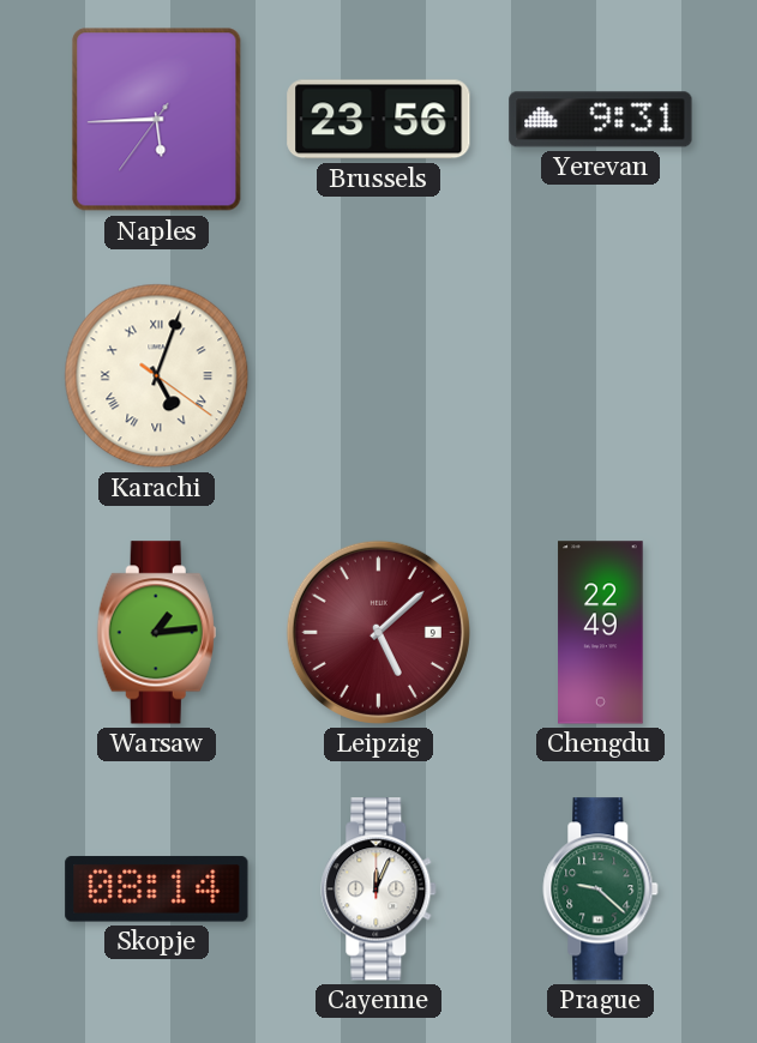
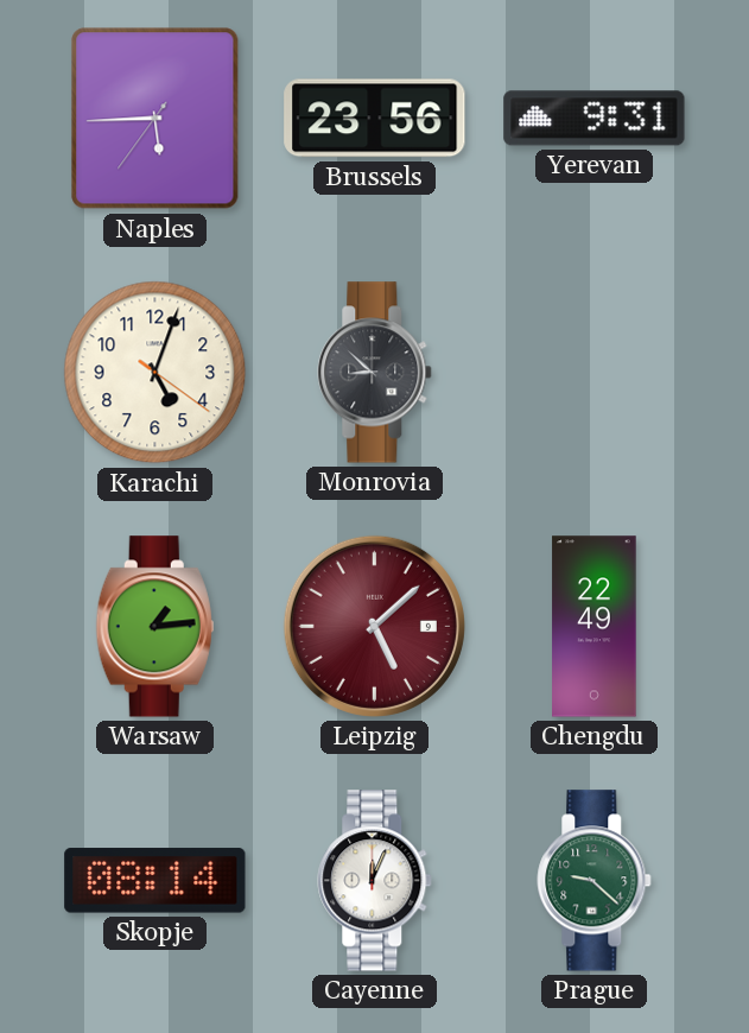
Karachi numerals: Roman -> Arabic
Monrovia: none -> 8:52
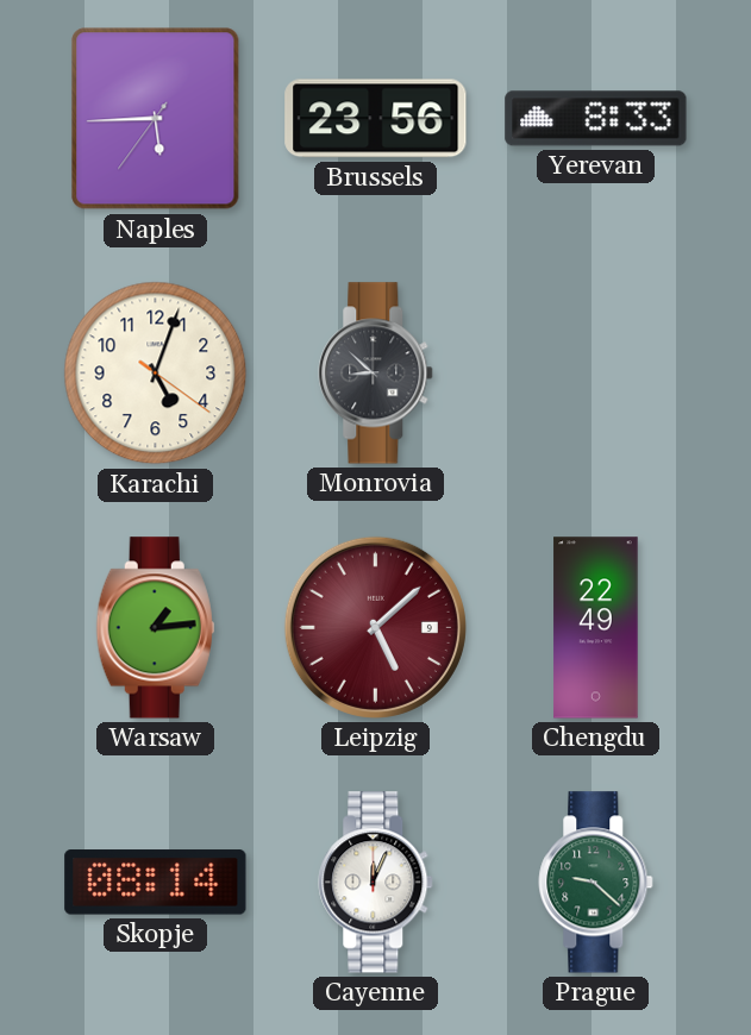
Yerevan: 9:31 -> 8:33
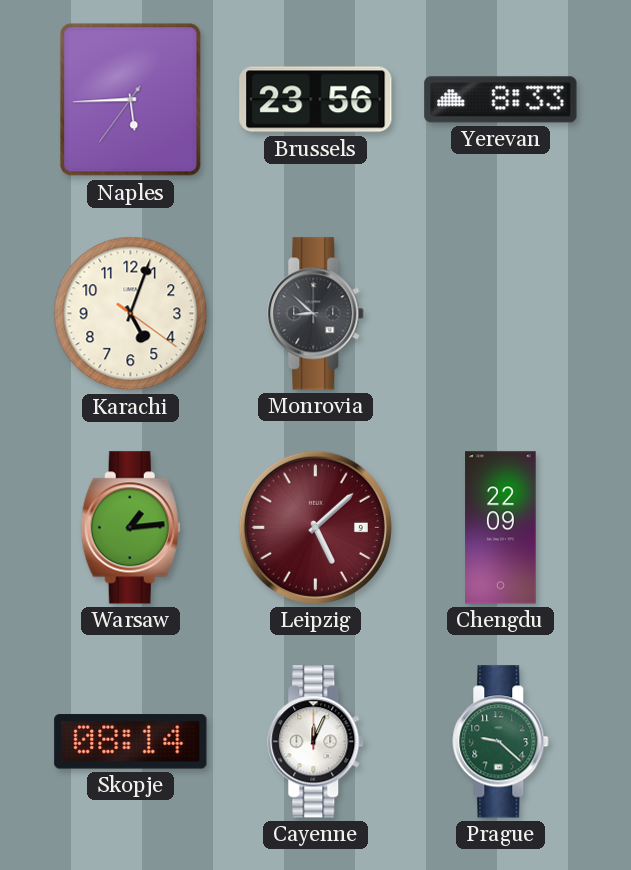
Chengdu: 22:49 -> 22:09
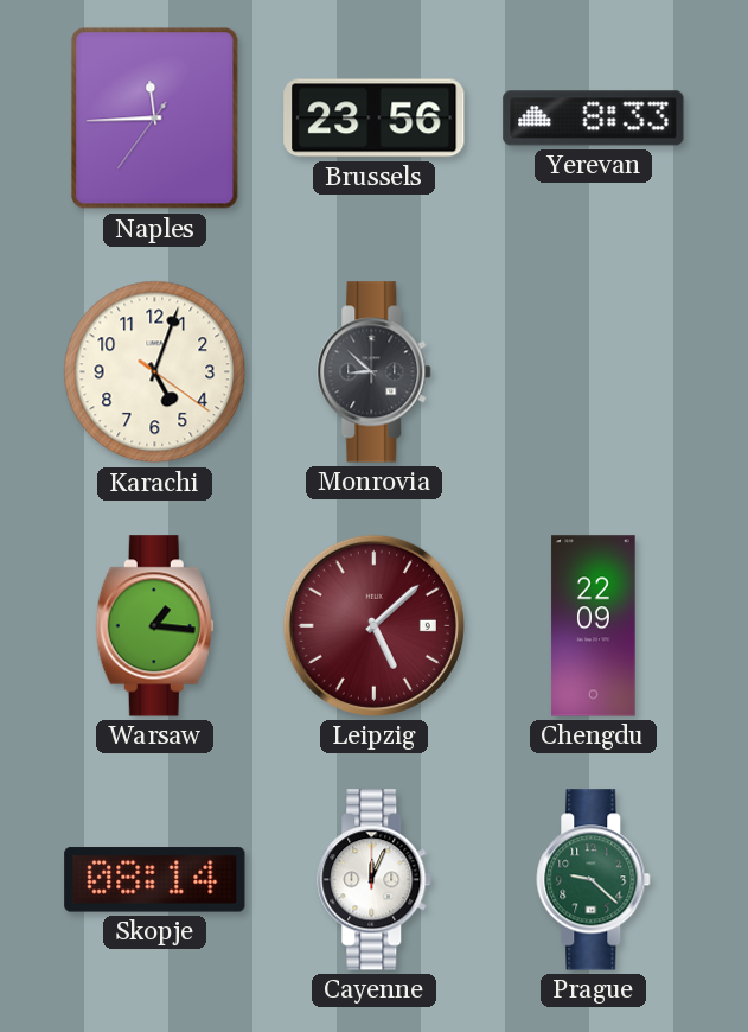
Naples: 5:44 -> 11:44
Warsaw: 1:14 -> 1:16
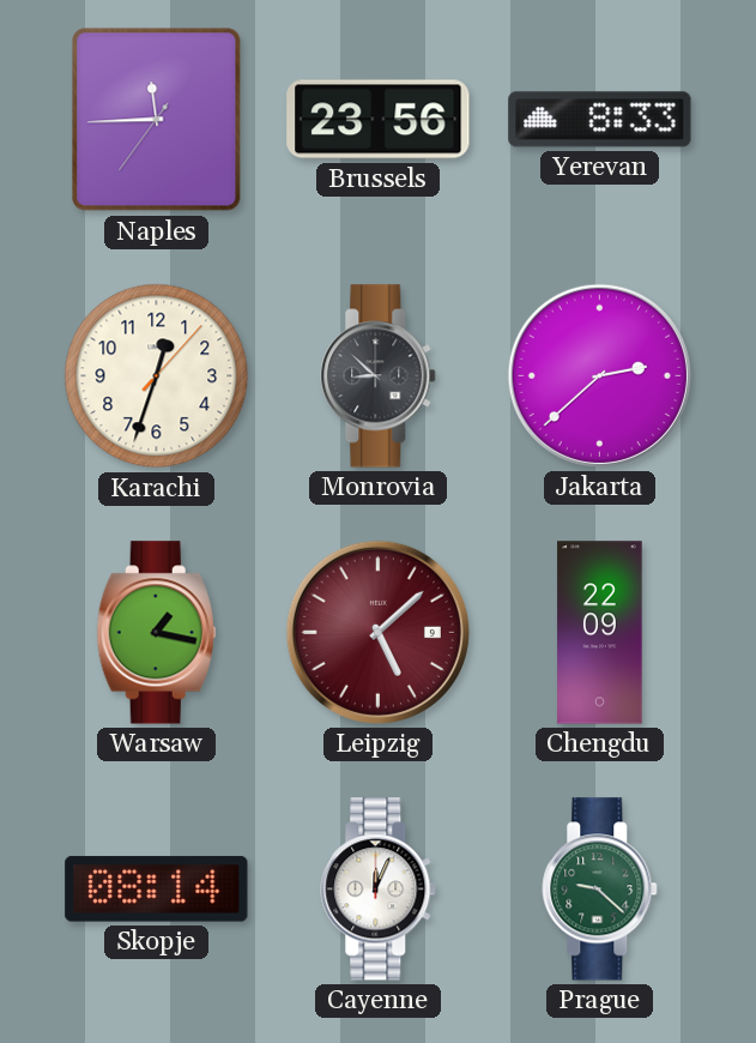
Karachi: 5:03 -> 12:33
Jakarta: none -> 2:38
Warsaw: 1:16 -> 1:17
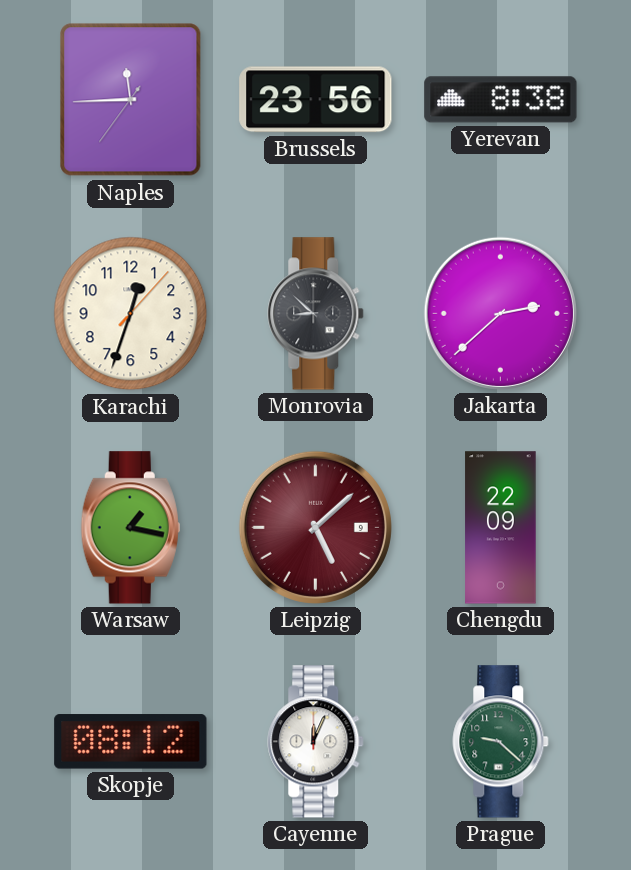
Yerevan: 8:33 -> 8:38
Skopje: 08:14 -> 08:12
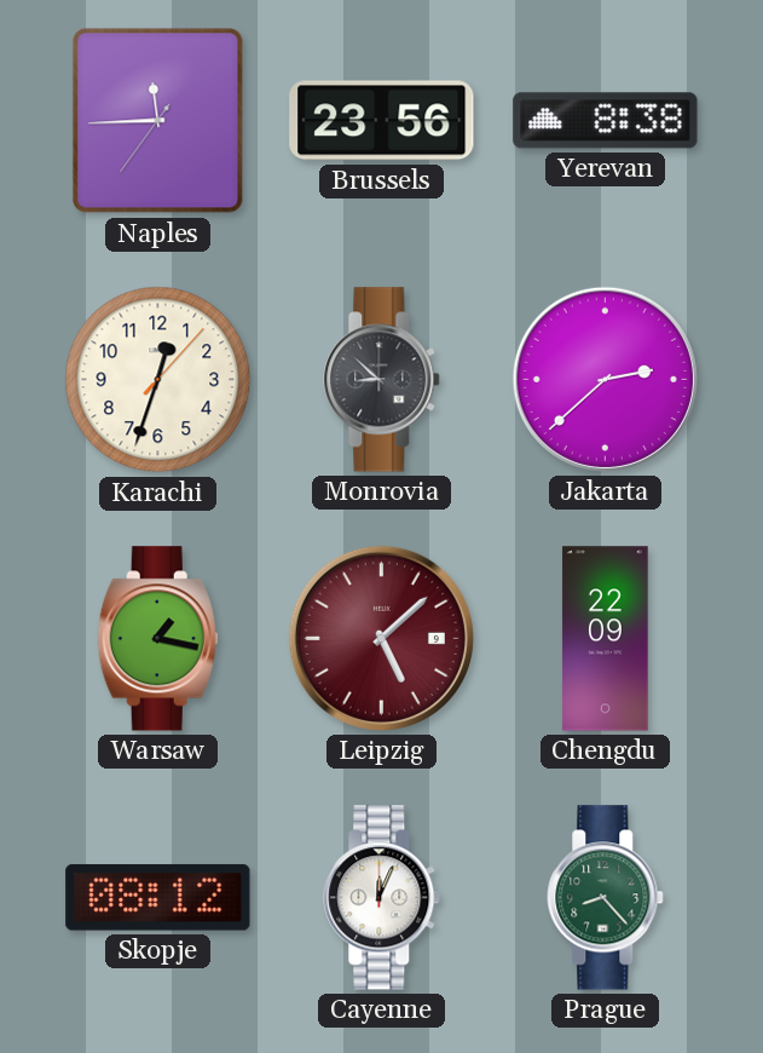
Prague: 9:22 -> 8:23
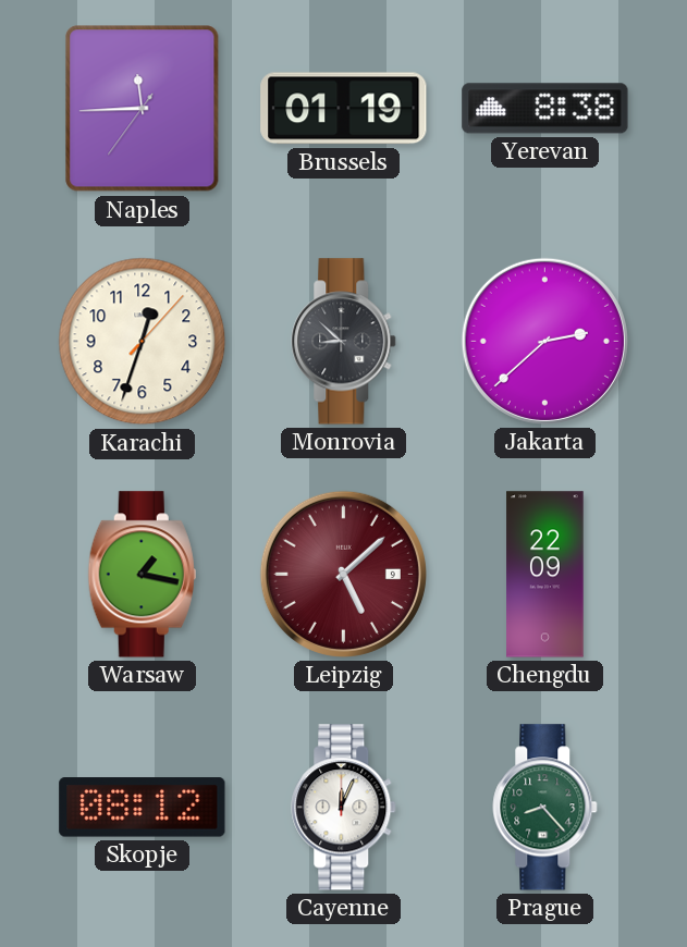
Brussels: 23:56 -> 01:19
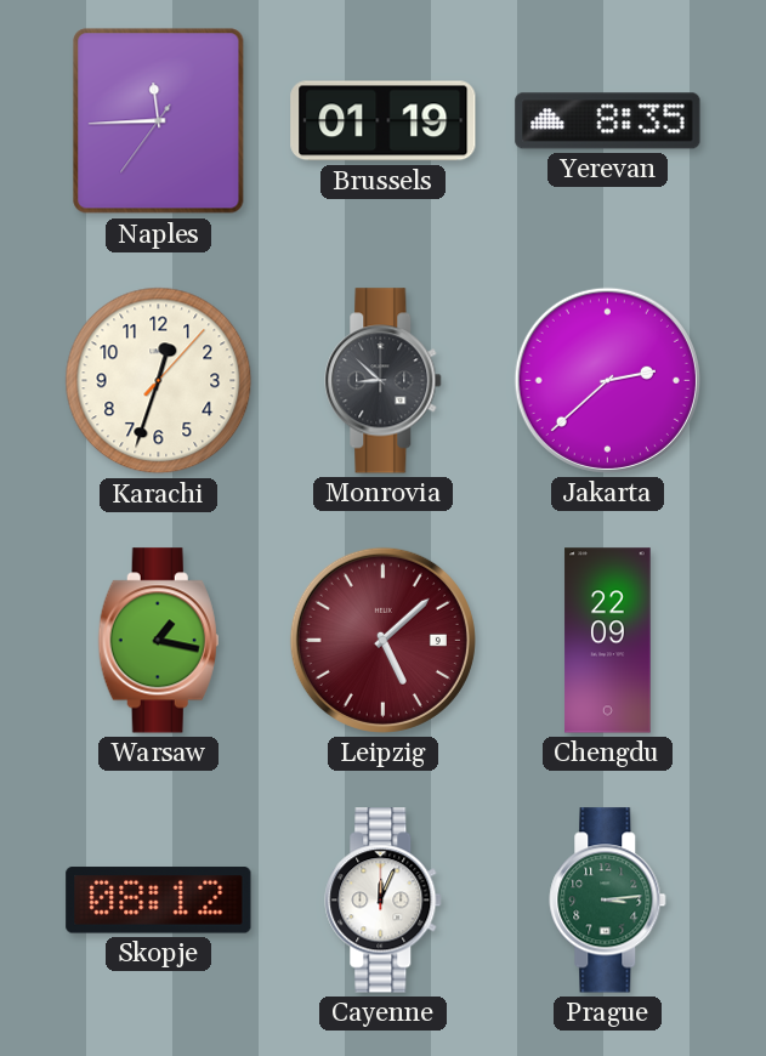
Yerevan: 8:38 -> 8:35
Prague: 8:23 -> 3:14
